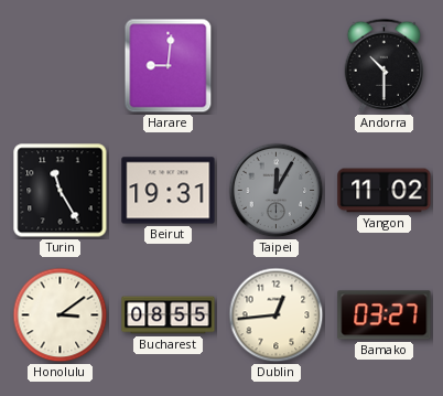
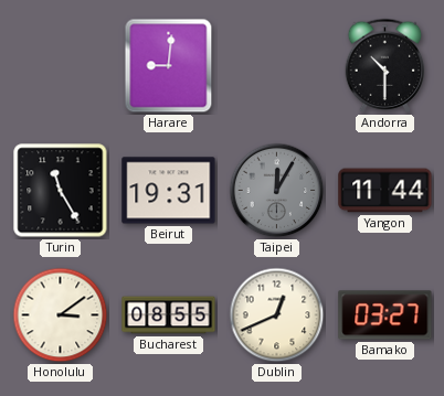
Yangon: 11:02 -> 11:44
Dublin: 12:44 -> 12:41
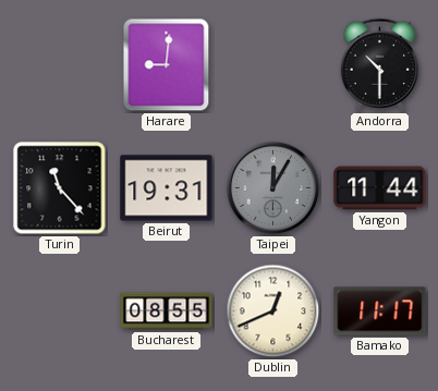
Turin: 11:25 -> 11:23
Honolulu: 3:09 -> none
Bamako: 03:27 -> 11:17
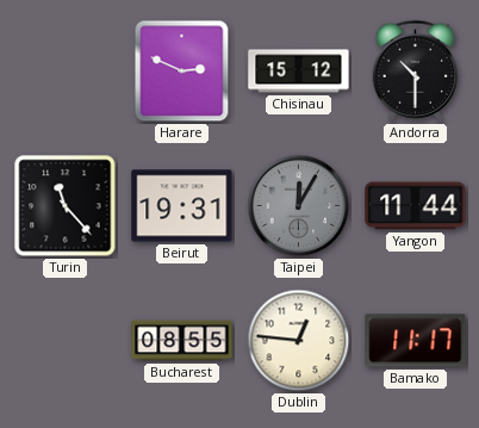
Harare: 9:01 -> 2:49
Chisinau: none -> 15:12
Dublin: 12:41 -> 12:46
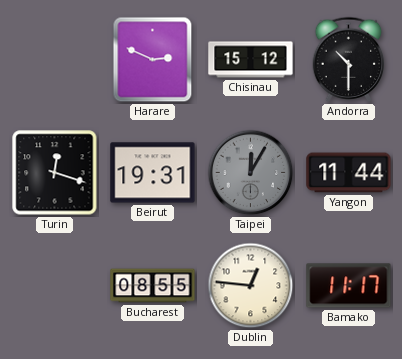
Turin: 11:23 -> 12:18
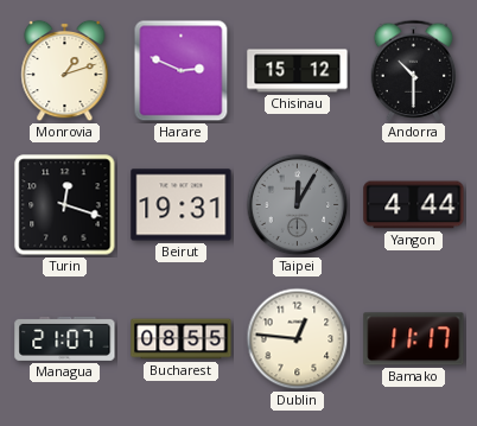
Monrovia: none -> 1:12
Yangon: 11:44 -> 4:44
Managua: none -> 21:07
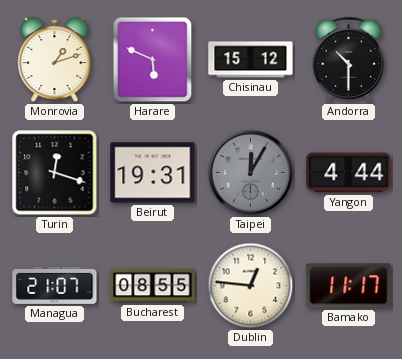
Harare: 2:49 -> 5:49
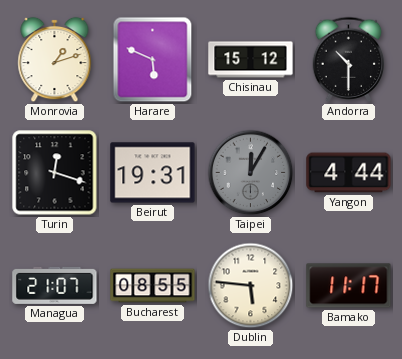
Dublin: 12:46 -> 5:46
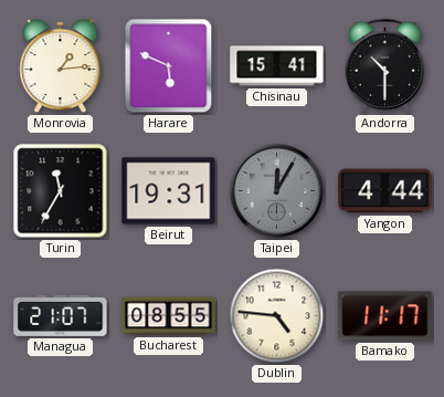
Monrovia: 1:12 -> 1:14
Chisinau: 15:12 -> 15:41
Turin: 12:18 -> 11:35
Dublin: 5:46 -> 4:46
